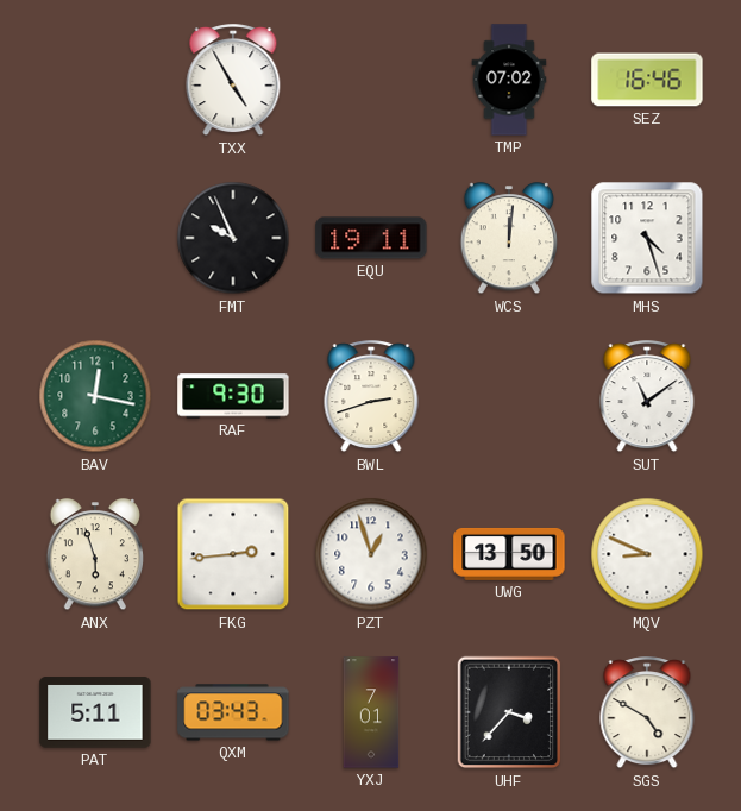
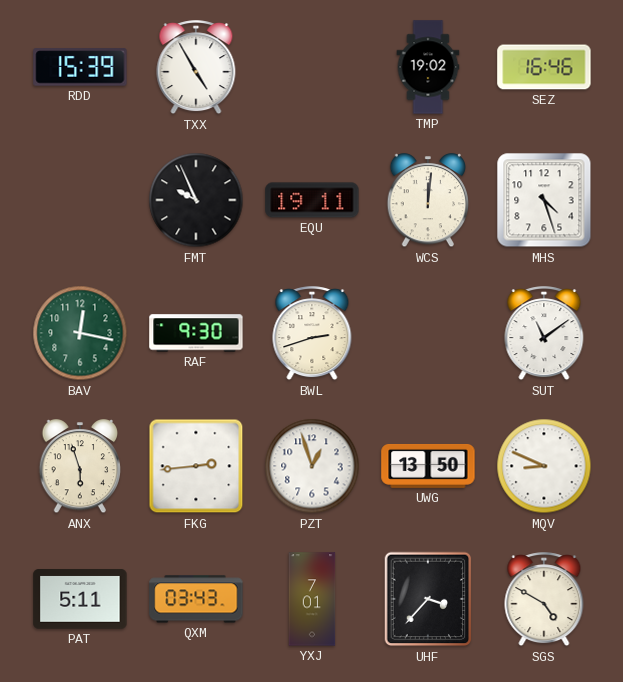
RDD: none -> 15:39
TMP: 07:02 -> 19:02
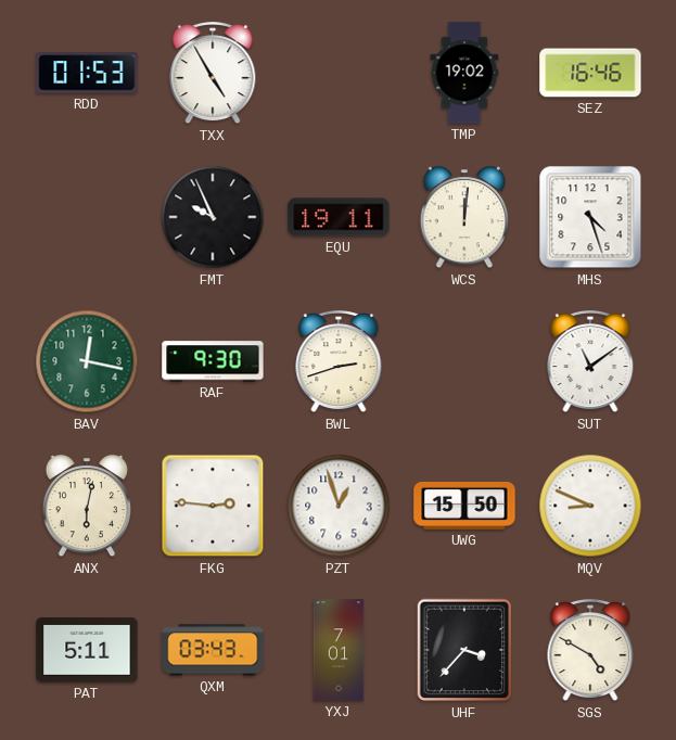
RDD: 15:39 -> 01:53
ANX: 5:57 -> 6:02
FKG: 2:44 -> 2:46
UWG: 13:50 -> 15:50
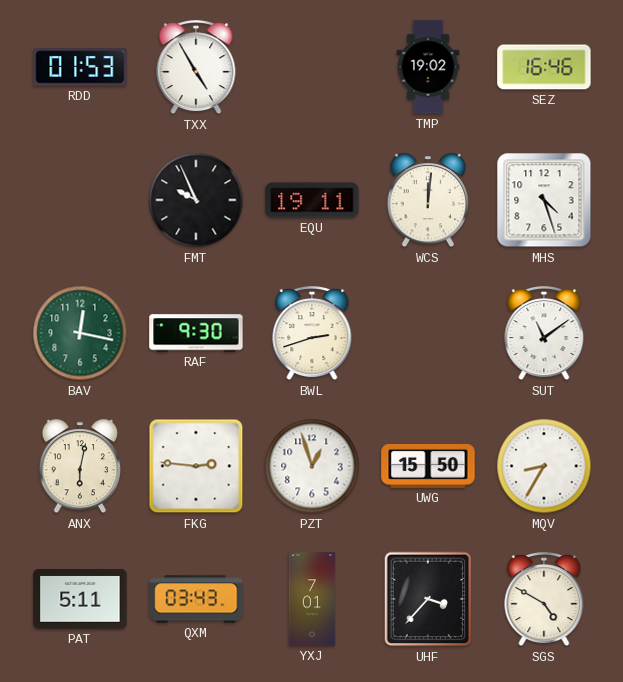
MQV: 8:49 -> 8:35
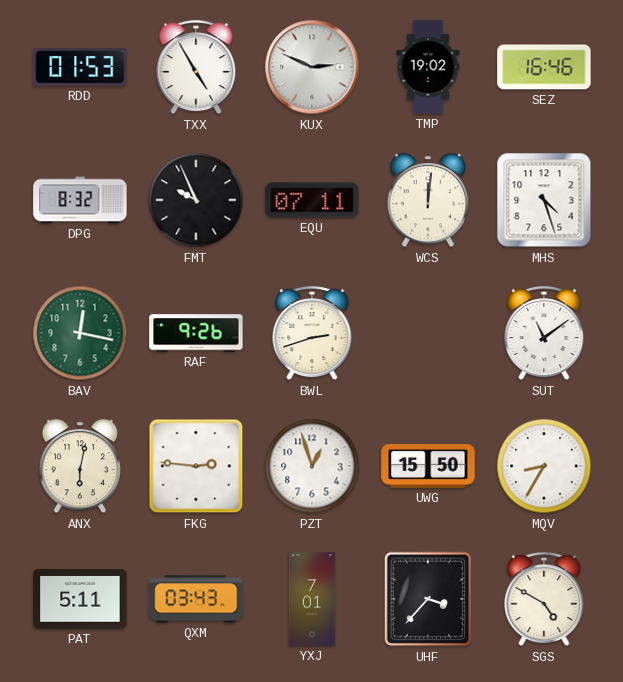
KUX: none -> 2:49
DPG: none -> 8:32
EQU: 19:11 -> 07:11
RAF: 9:30 -> 9:26
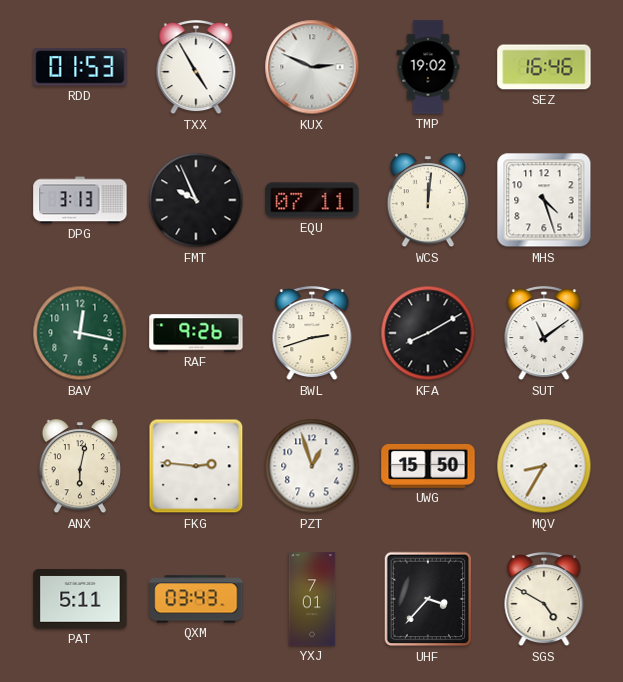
DPG: 8:32 -> 3:13
KFA: none -> 8:10
